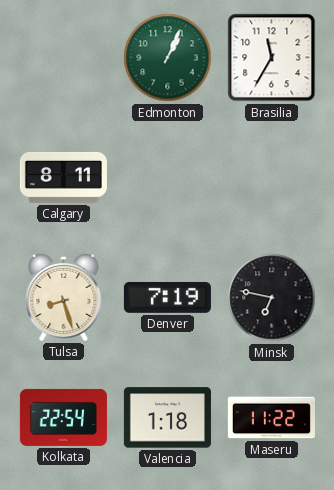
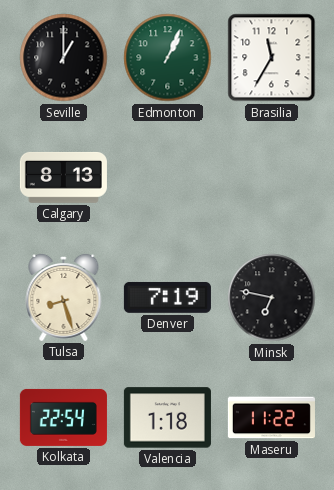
Seville: none -> 1:00
Calgary: 8:11 -> 8:13
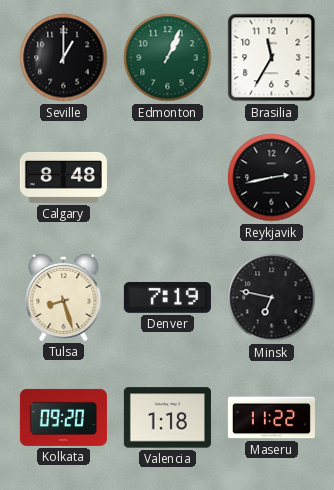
Calgary: 8:13 -> 8:48
Reykjavik: none -> 2:43
Kolkata: 22:54 -> 09:20
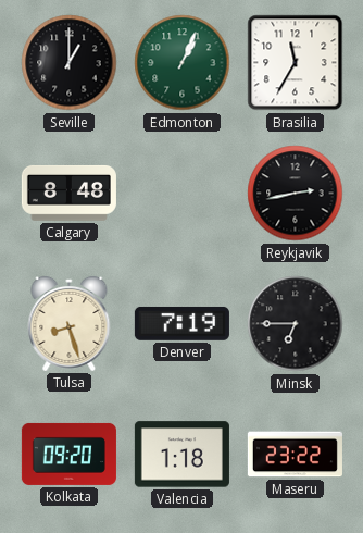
Minsk: 6:47 -> 6:45
Maseru: 11:22 -> 23:22
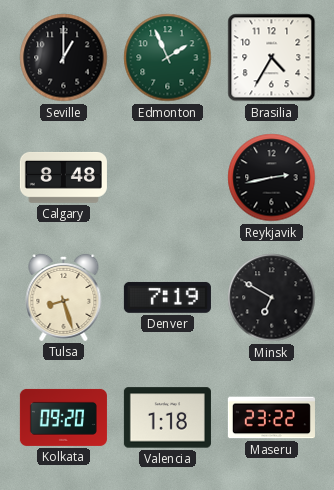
Edmonton: 1:04 -> 1:56
Brasilia: 11:35 -> 4:35
Minsk: 6:45 -> 6:50
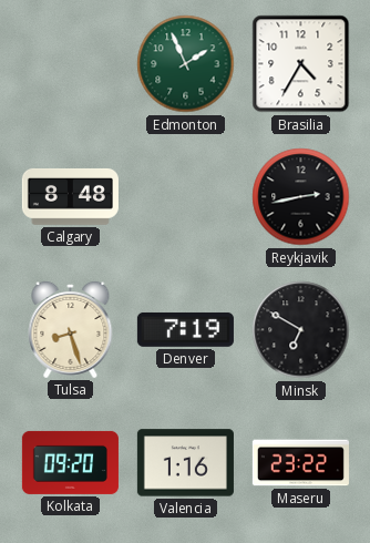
Seville: 1:00 -> none
Valencia: 1:18 -> 1:16
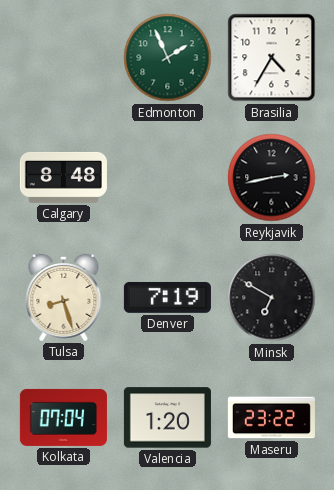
Kolkata: 09:20 -> 07:04
Valencia: 1:16 -> 1:20
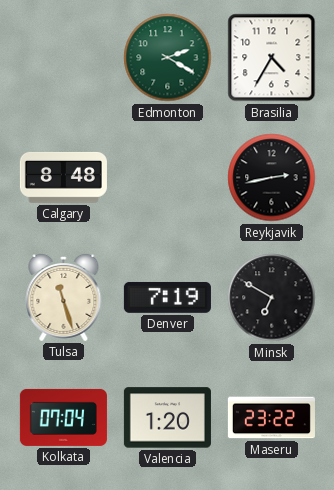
Edmonton: 1:56 -> 2:20
Tulsa: 8:27 -> 11:27
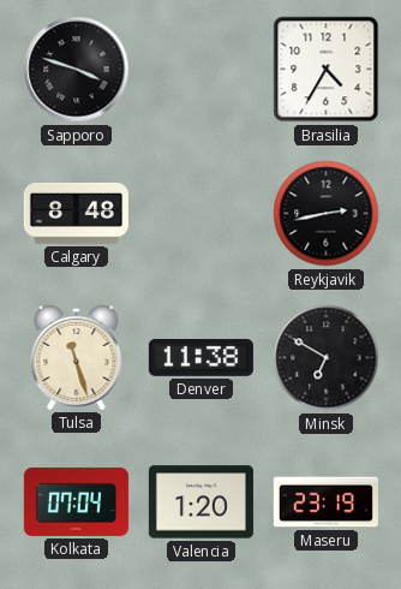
Sapporo: none -> 3:48
Edmonton: 2:20 -> none
Denver: 7:19 -> 11:38
Maseru: 23:22 -> 23:19
